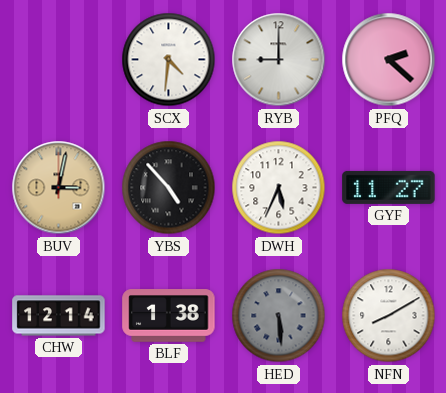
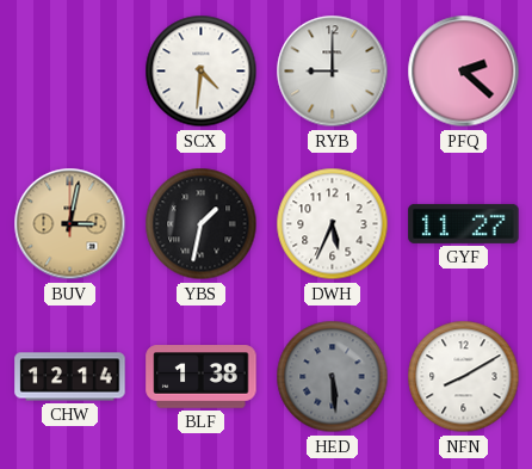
YBS: 4:53 -> 1:32
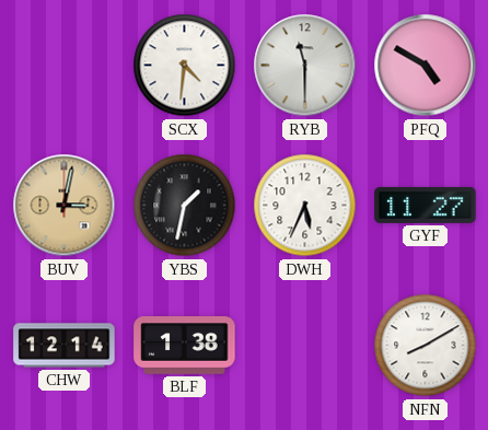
RYB: 9:00 -> 11:30
PFQ: 2:22 -> 4:50
HED: 5:29 -> none
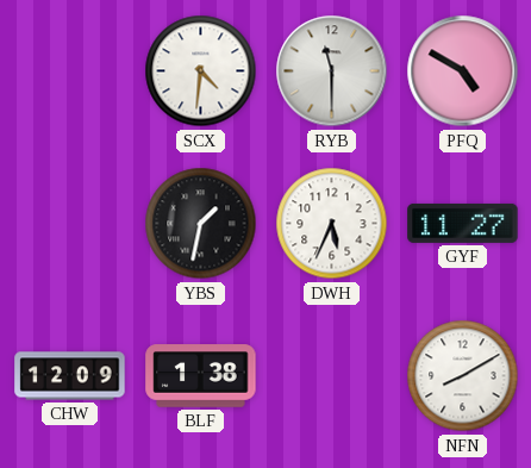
BUV: 3:02 -> none
CHW: 12:14 -> 12:09
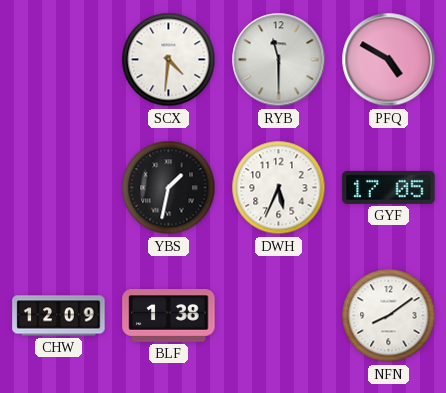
GYF: 11:27 -> 17:05
NFN: 8:10 -> 8:09
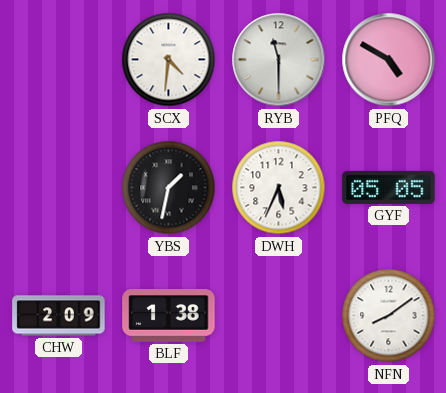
GYF: 17:05 -> 05:05
CHW: 12:09 -> 2:09
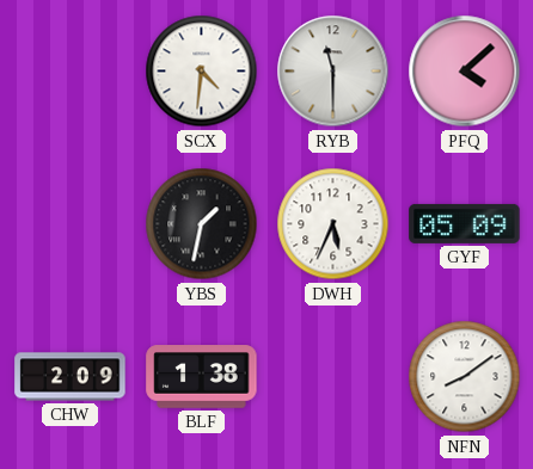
PFQ: 4:50 -> 4:08
GYF: 05:05 -> 05:09
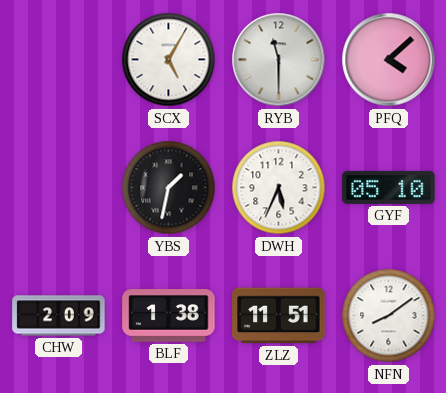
SCX: 4:31 -> 5:05
GYF: 05:09 -> 05:10
ZLZ: none -> 11:51
